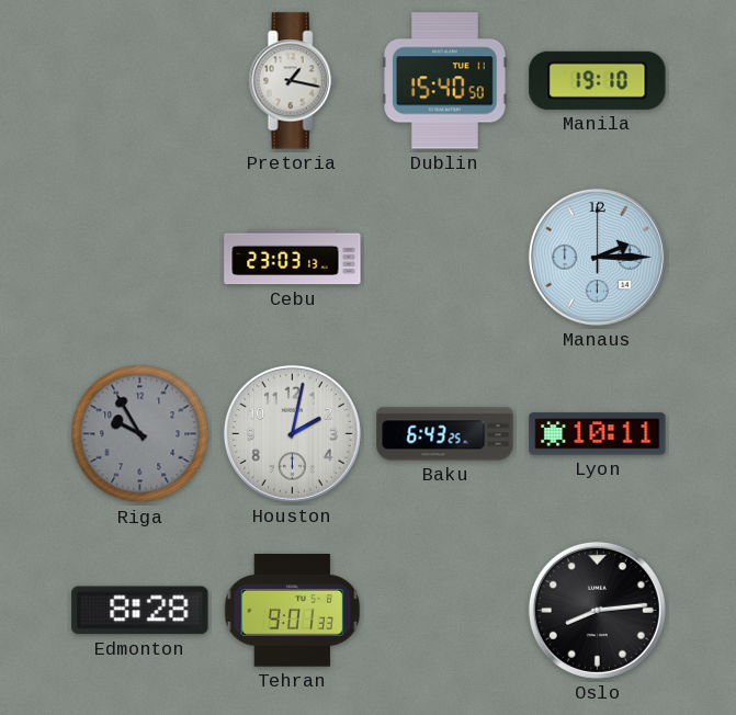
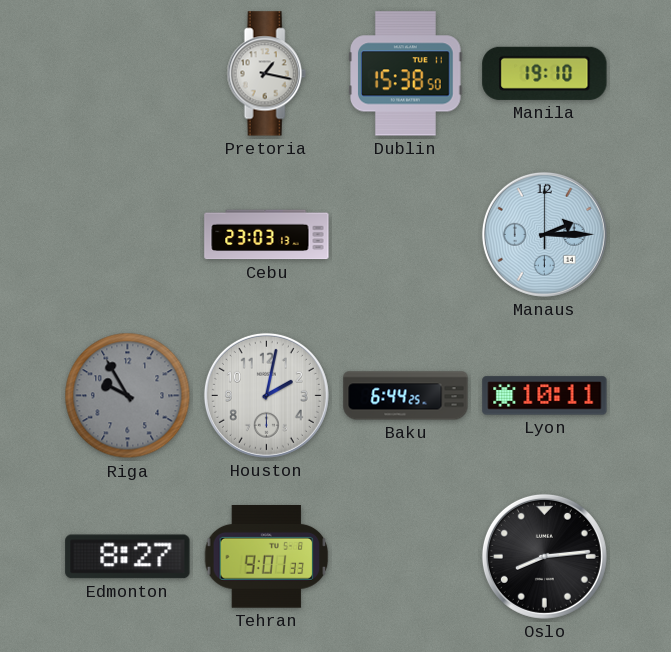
Dublin: 15:40 -> 15:38
Baku: 6:43 -> 6:44
Edmonton: 8:28 -> 8:27
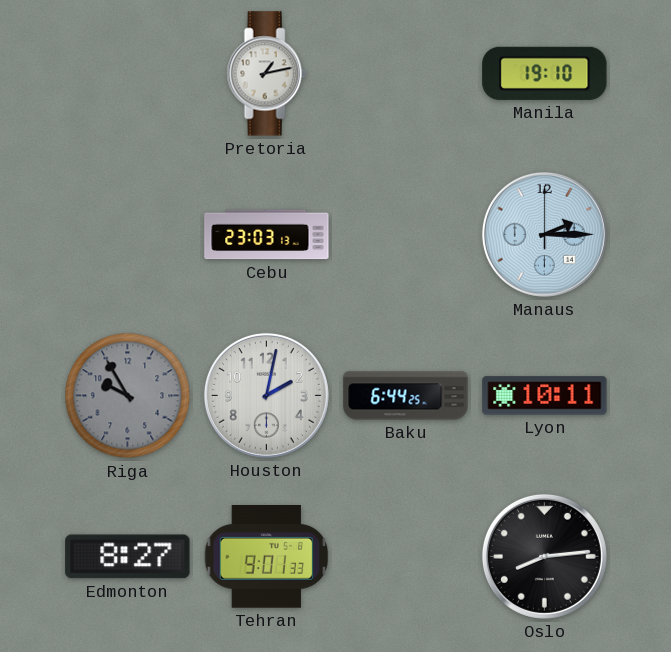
Pretoria: 1:17 -> 1:13
Dublin: 15:38 -> none
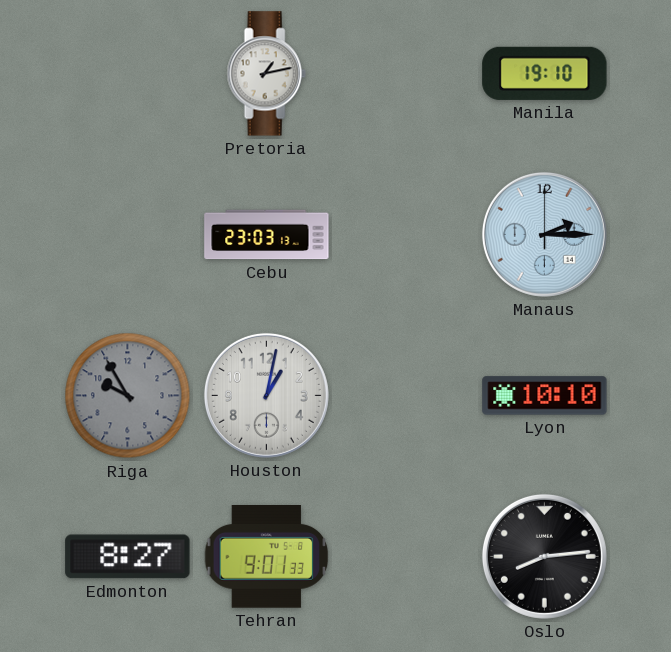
Houston: 2:02 -> 1:02
Baku: 6:44 -> none
Lyon: 10:11 -> 10:10
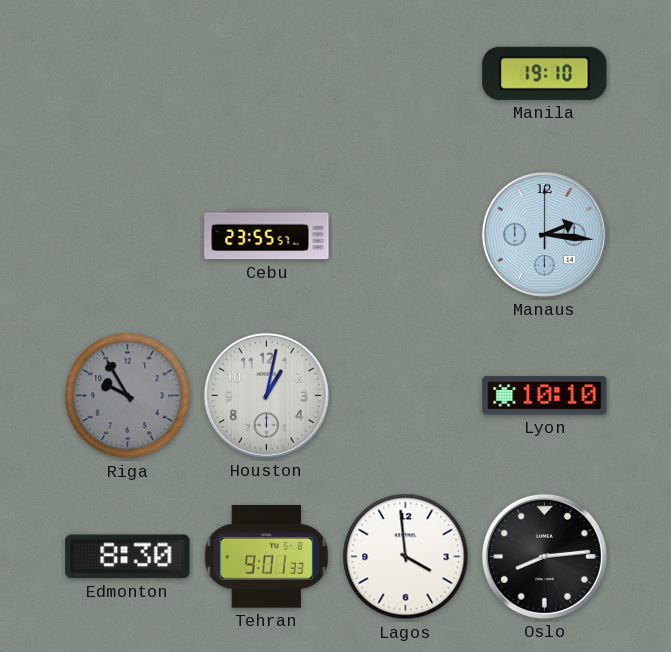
Pretoria: 1:13 -> none
Cebu: 23:03 -> 23:55
Manaus: 2:15 -> 2:16
Edmonton: 8:27 -> 8:30
Lagos: none -> 3:59
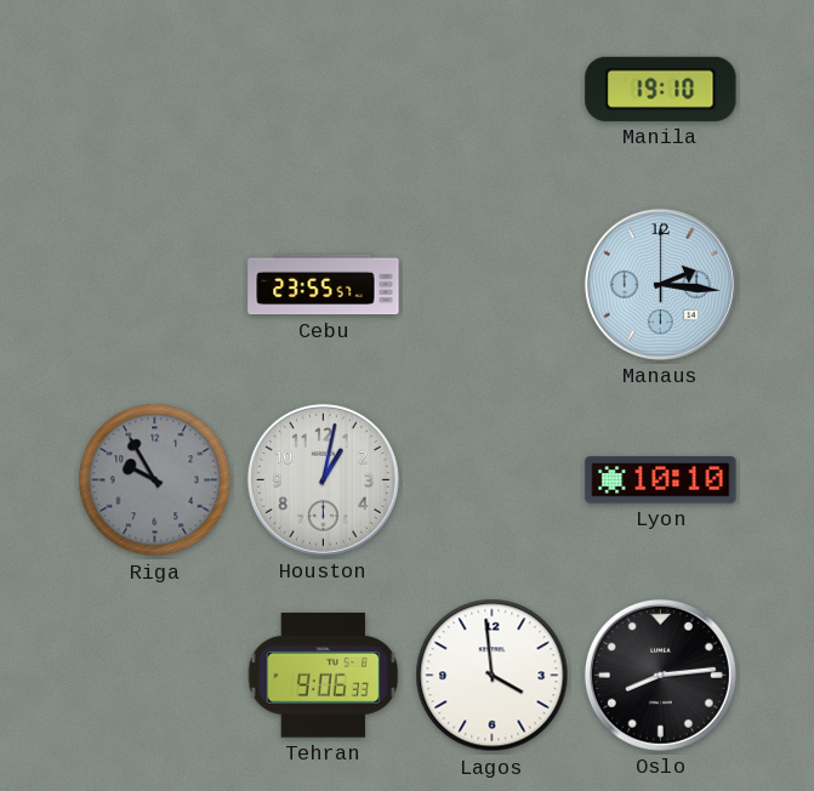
Edmonton: 8:30 -> none
Tehran: 9:01 -> 9:06
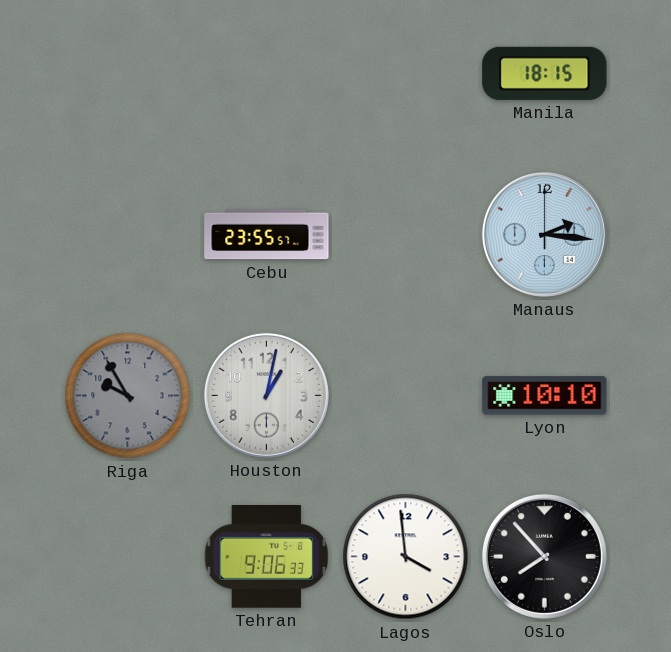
Manila: 19:10 -> 18:15
Oslo: 8:14 -> 7:53
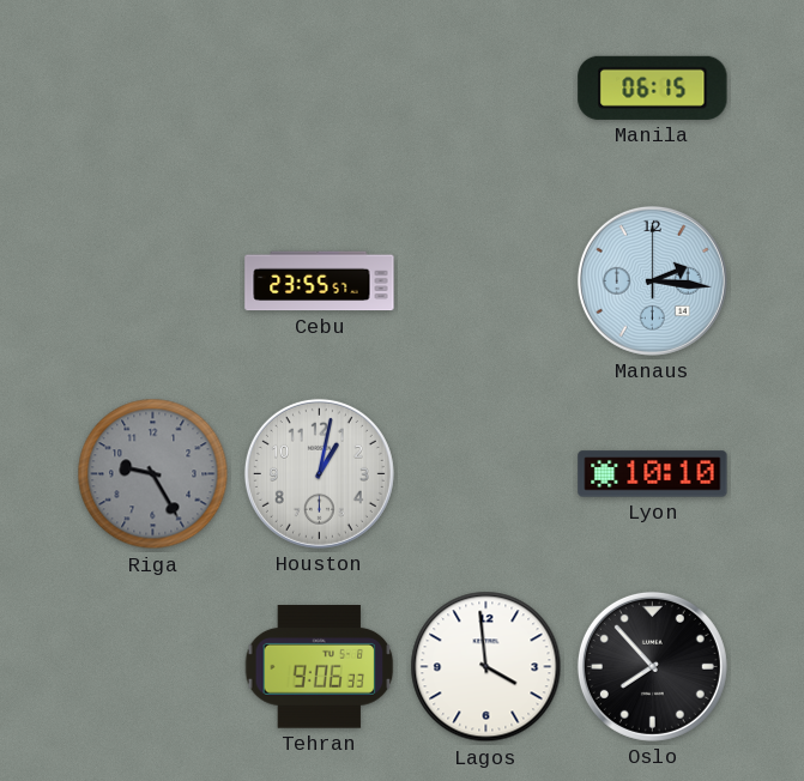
Manila: 18:15 -> 06:15
Riga: 9:55 -> 9:25
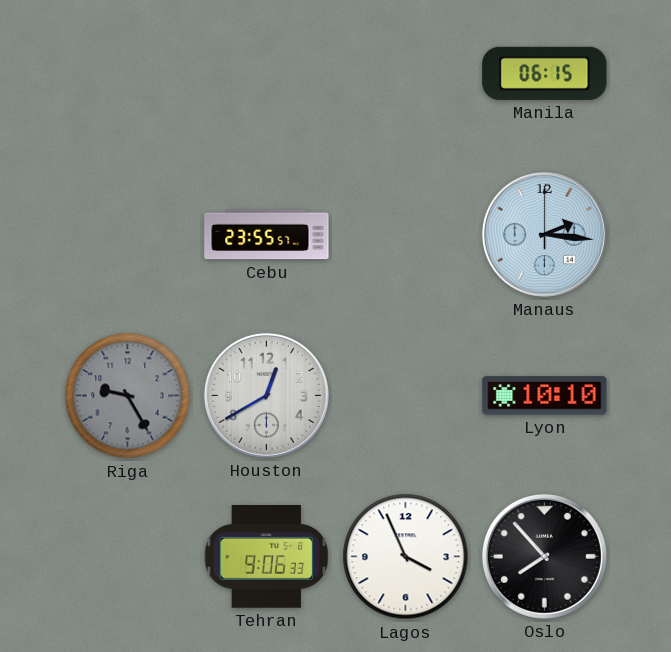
Houston: 1:02 -> 12:40
Lagos: 3:59 -> 3:56
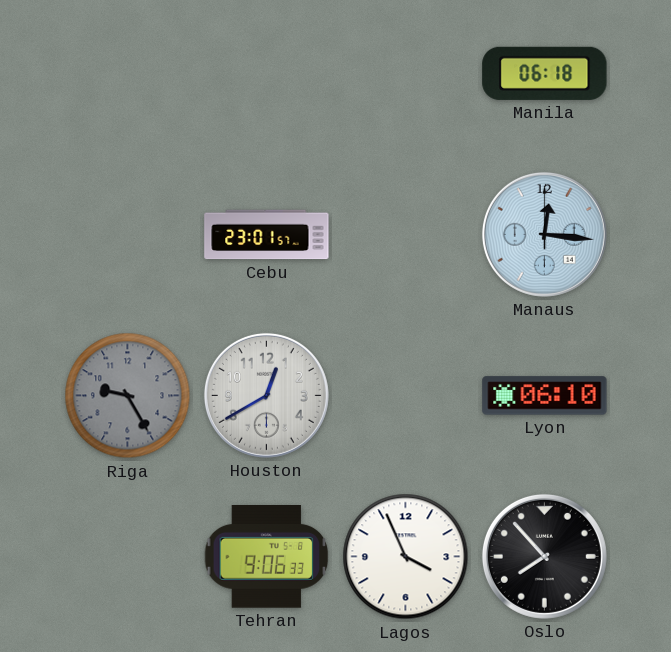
Manila: 06:15 -> 06:18
Cebu: 23:55 -> 23:01
Manaus: 2:16 -> 12:16
Lyon: 10:10 -> 06:10
